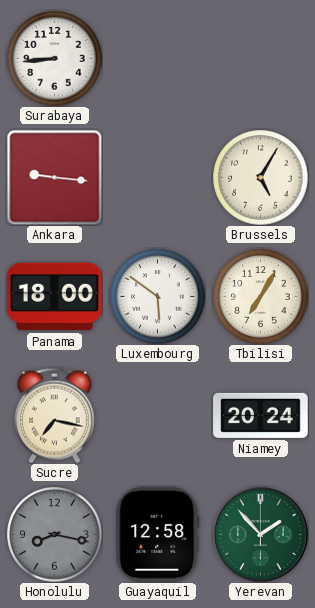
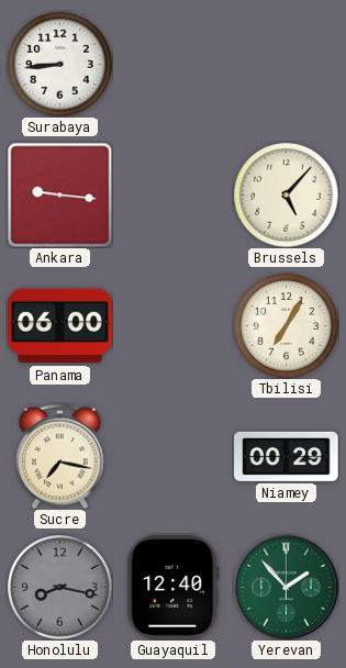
Brussels: 5:05 -> 5:07
Panama: 18:00 -> 06:00
Luxembourg: 5:51 -> none
Niamey: 20:24 -> 00:29
Guayaquil: 12:58 -> 12:40
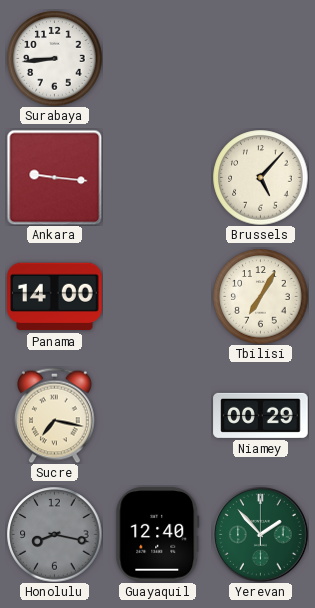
Panama: 06:00 -> 14:00
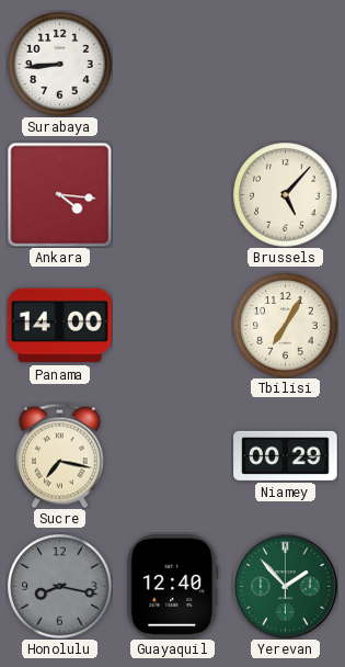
Ankara: 9:16 -> 4:16
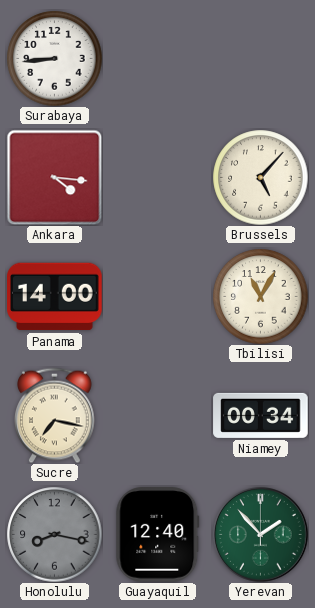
Tbilisi: 7:05 -> 11:05
Niamey: 00:29 -> 00:34
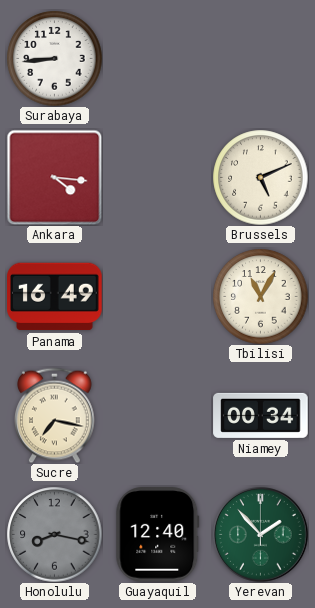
Brussels: 5:07 -> 5:11
Panama: 14:00 -> 16:49
